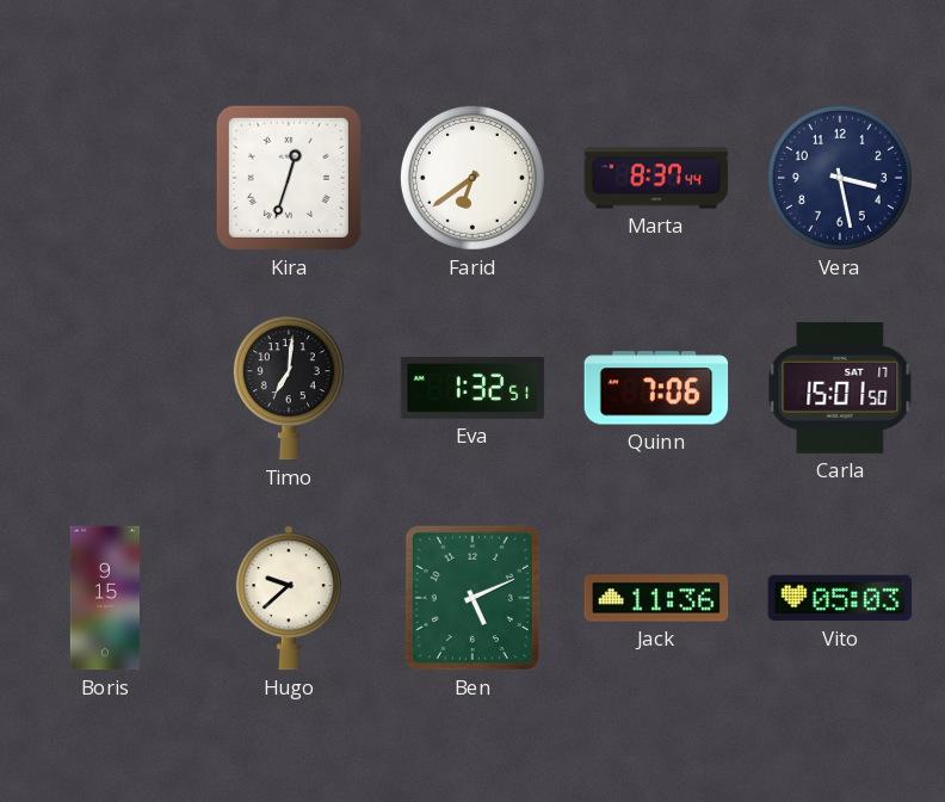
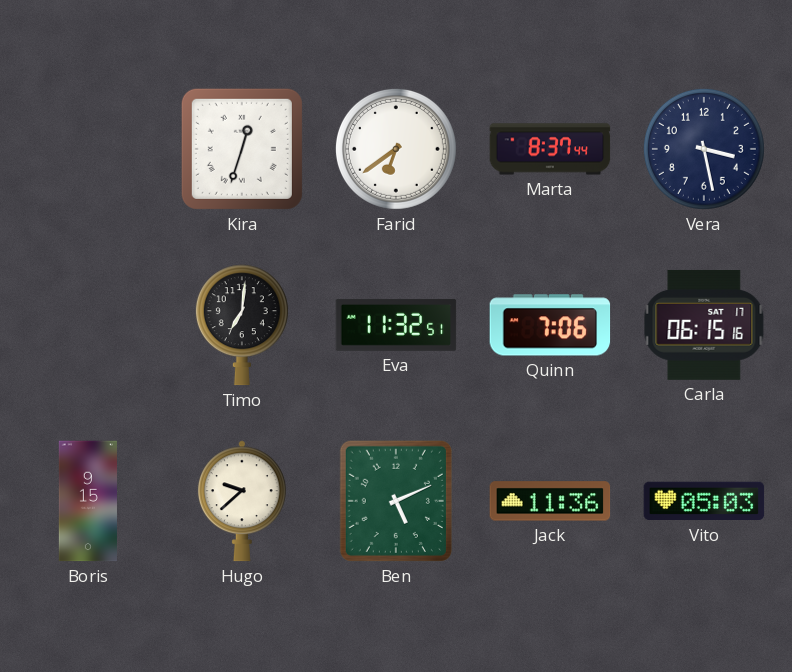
Eva: 1:32 -> 11:32
Carla: 15:01 -> 06:15
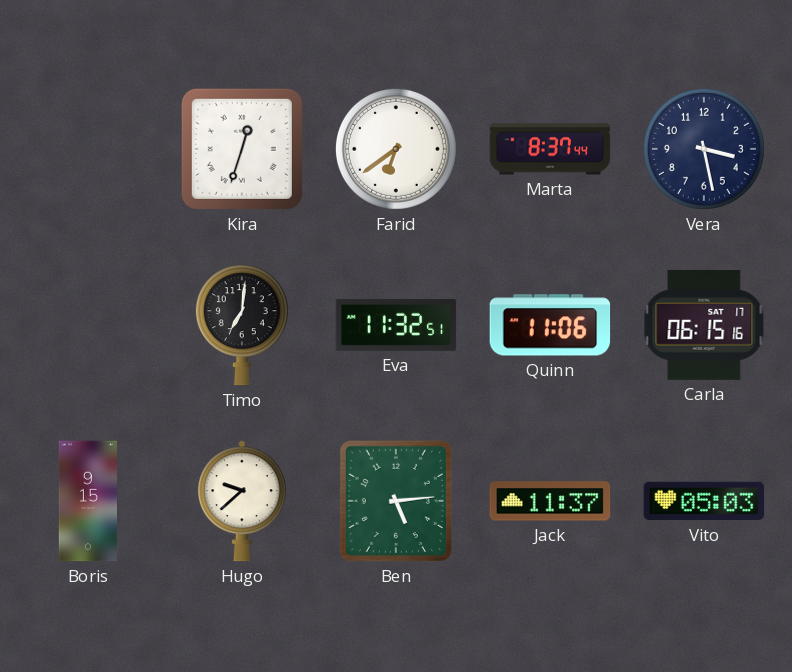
Quinn: 7:06 -> 11:06
Ben: 5:11 -> 5:14
Jack: 11:36 -> 11:37
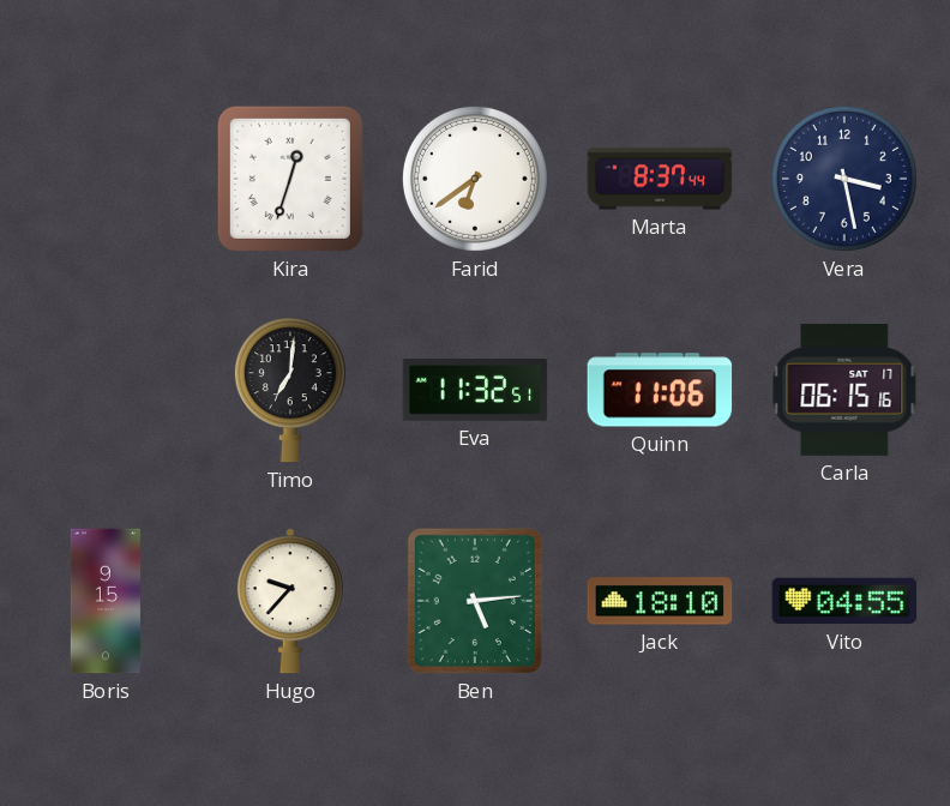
Hugo: 9:38 -> 9:37
Jack: 11:37 -> 18:10
Vito: 05:03 -> 04:55
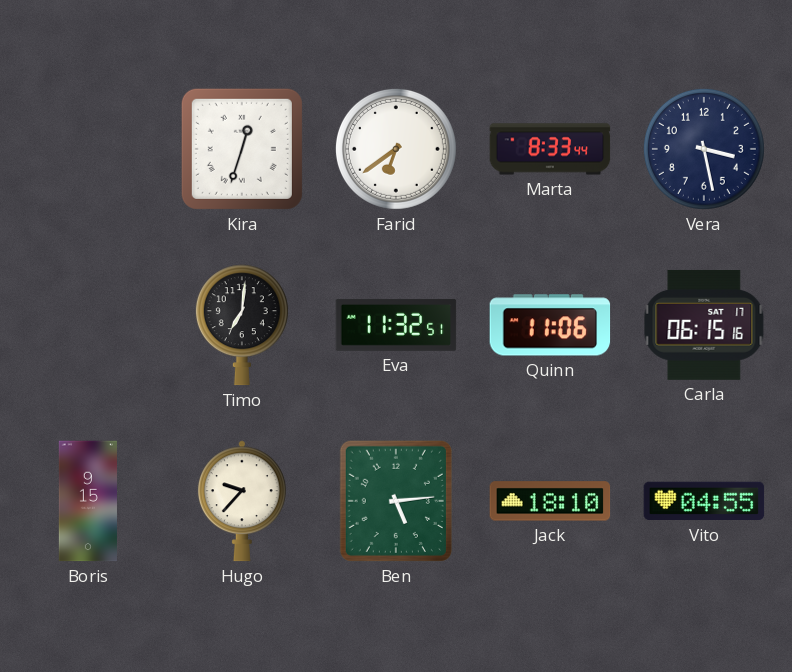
Marta: 8:37 -> 8:33
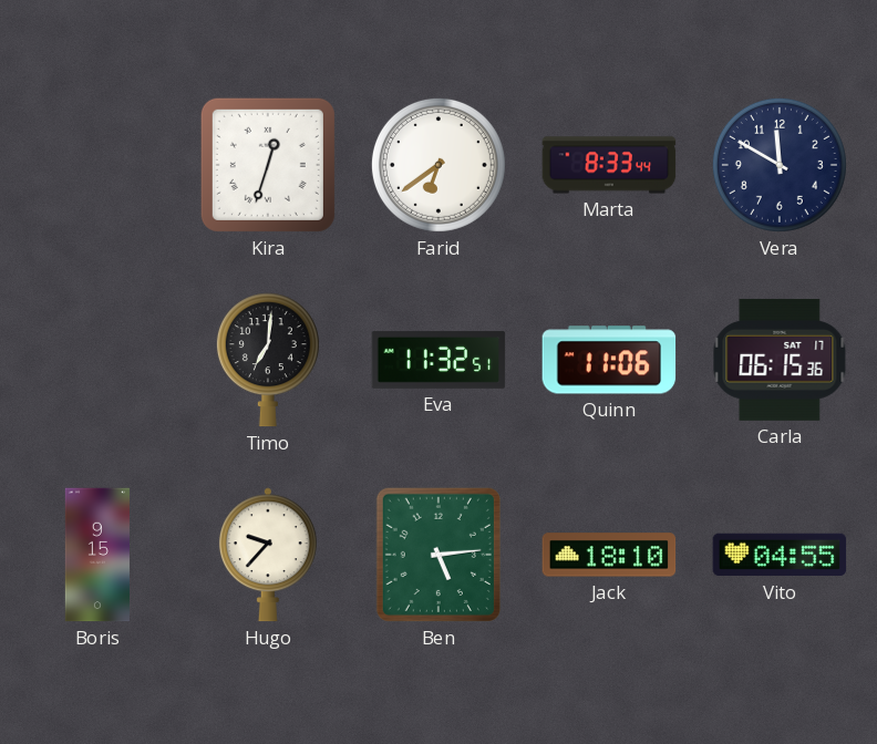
Vera: 3:28 -> 11:50
Carla: 06:15:16 -> 06:15:36
